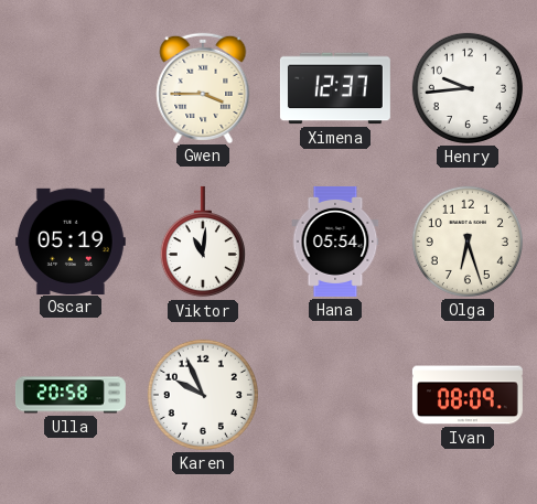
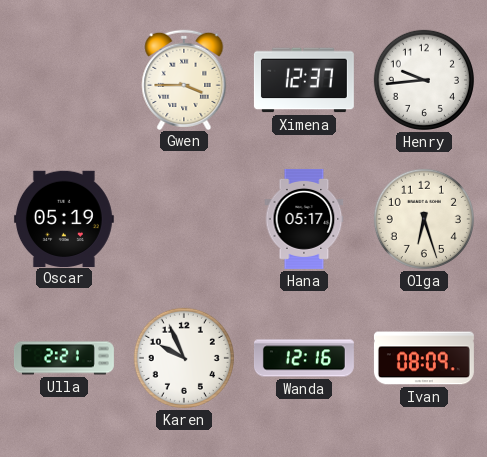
Viktor: 11:01 -> none
Hana: 05:54 -> 05:17
Ulla: 20:58 -> 2:21
Wanda: none -> 12:16
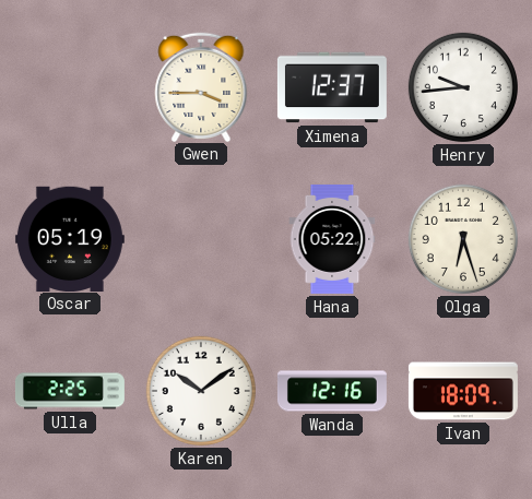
Hana: 05:17 -> 05:22
Ulla: 2:21 -> 2:25
Karen: 9:56 -> 10:09
Ivan: 08:09 -> 18:09
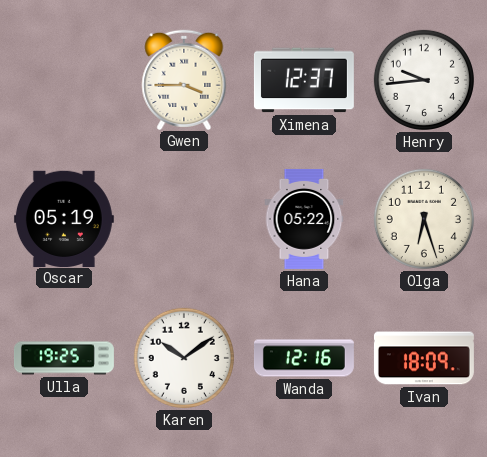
Ulla: 2:25 -> 19:25
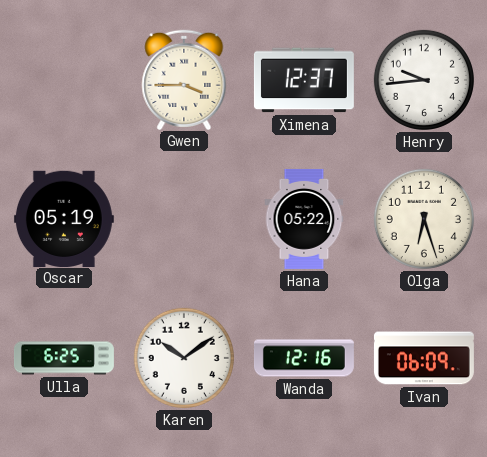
Ulla: 19:25 -> 6:25
Ivan: 18:09 -> 06:09
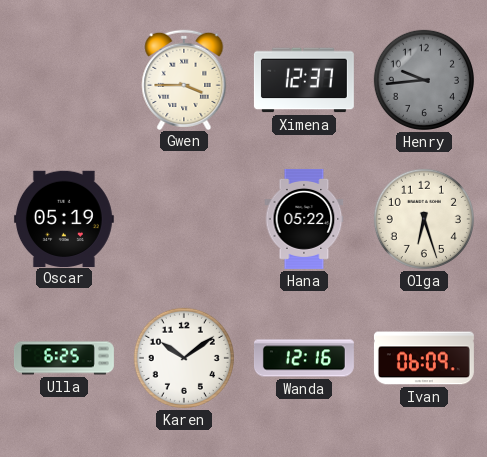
Henry dial: white -> grey
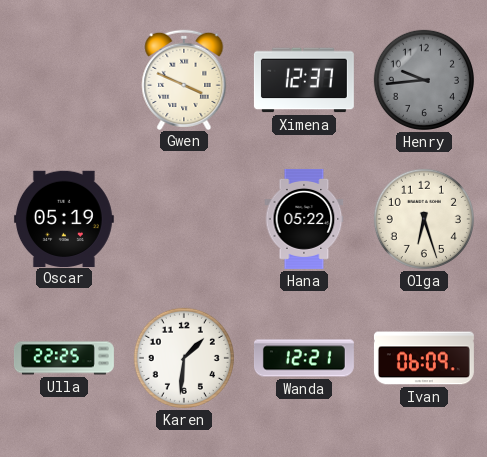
Gwen: 3:45 -> 3:49
Ulla: 6:25 -> 22:25
Karen: 10:09 -> 1:31
Wanda: 12:16 -> 12:21
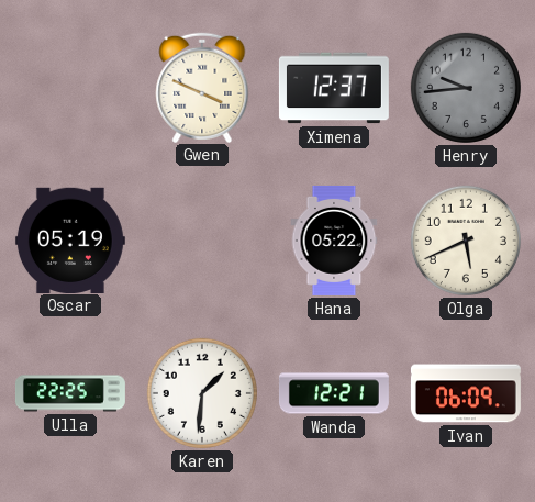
Olga: 6:27 -> 5:41
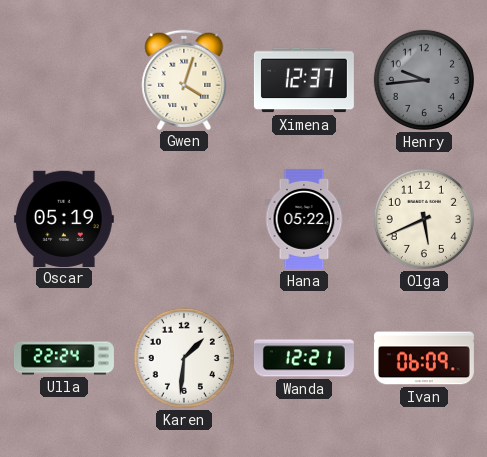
Gwen: 3:49 -> 4:03
Ulla: 22:25 -> 22:24
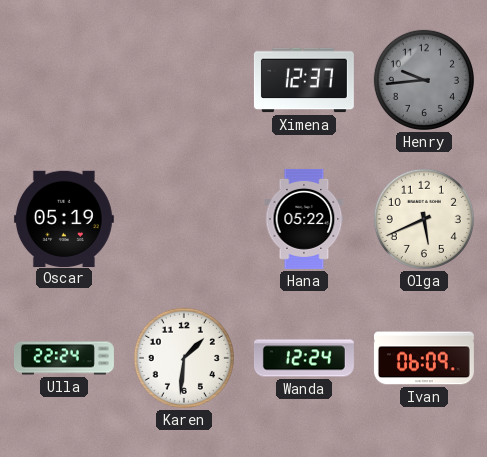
Gwen: 4:03 -> none
Wanda: 12:21 -> 12:24
